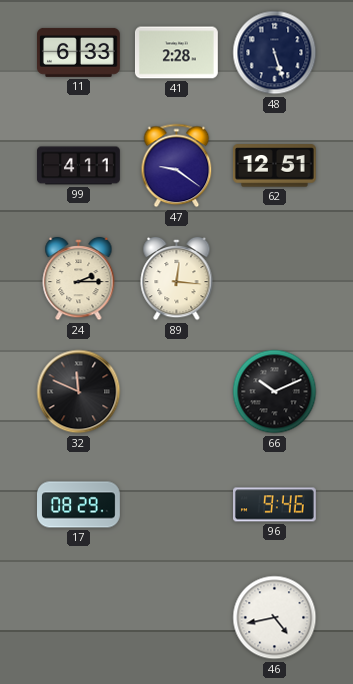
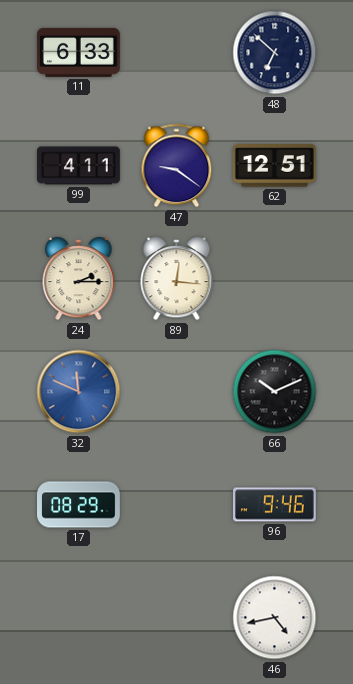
41: 2:28 -> none
48: 5:27 -> 6:52
32 dial: black -> blue
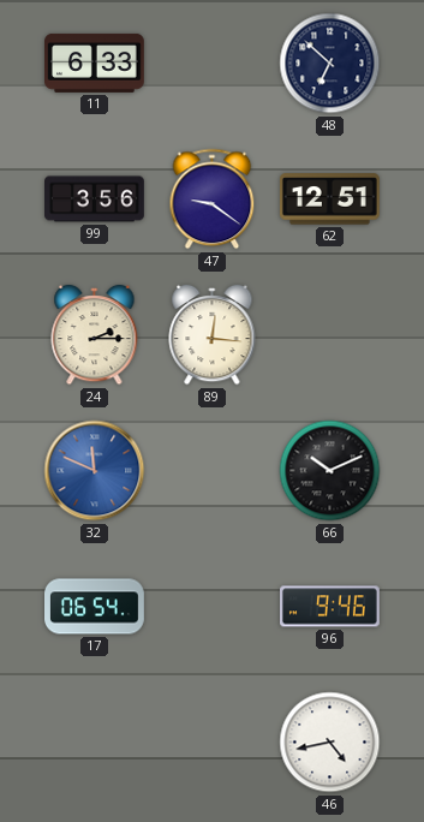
99: 4:11 -> 3:56
17: 08:29 -> 06:54
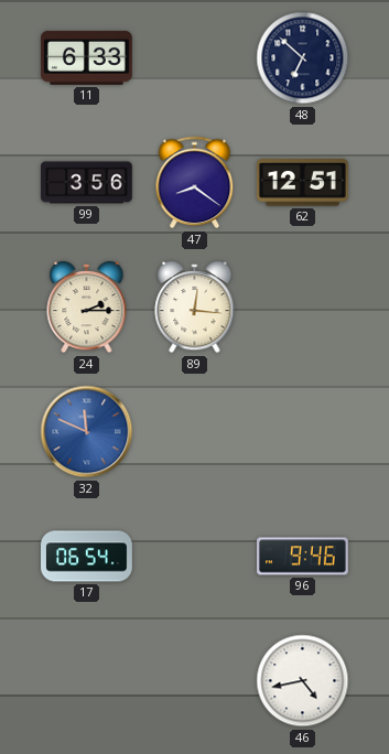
47: 9:21 -> 8:21
66: 10:11 -> none
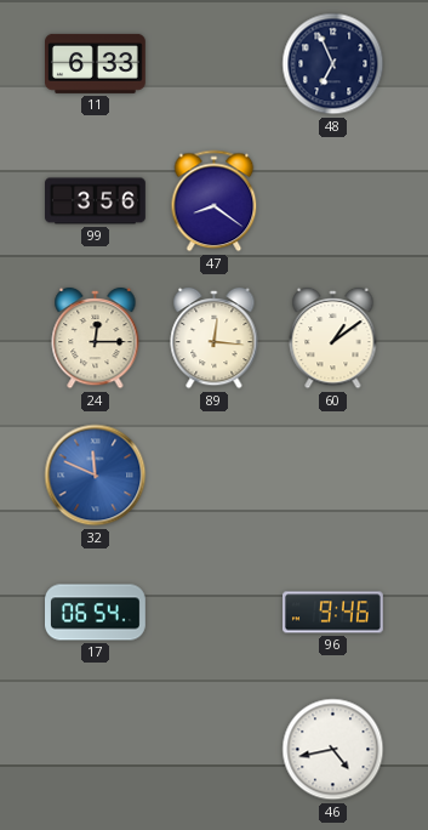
48: 6:52 -> 6:56
62: 12:51 -> none
24: 2:15 -> 12:15
60: none -> 1:09
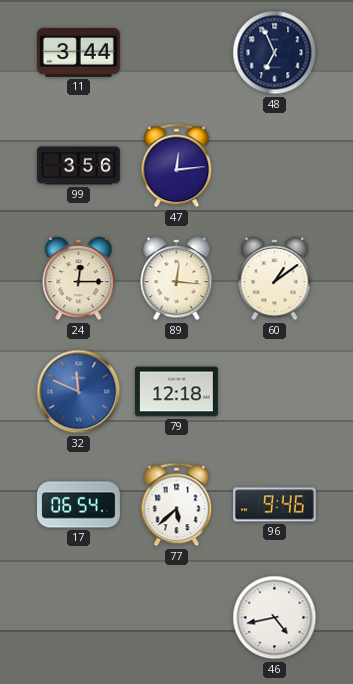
11: 6:33 -> 3:44
47: 8:21 -> 12:14
79: none -> 12:18
77: none -> 5:38
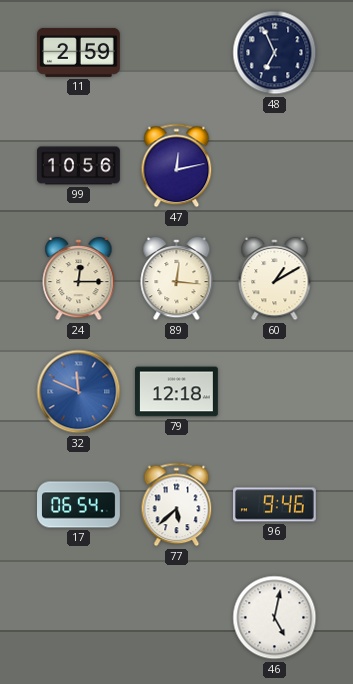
11: 3:44 -> 2:59
99: 3:56 -> 10:56
47: 12:14 -> 12:13
60: 1:09 -> 1:10
46: 4:43 -> 5:02
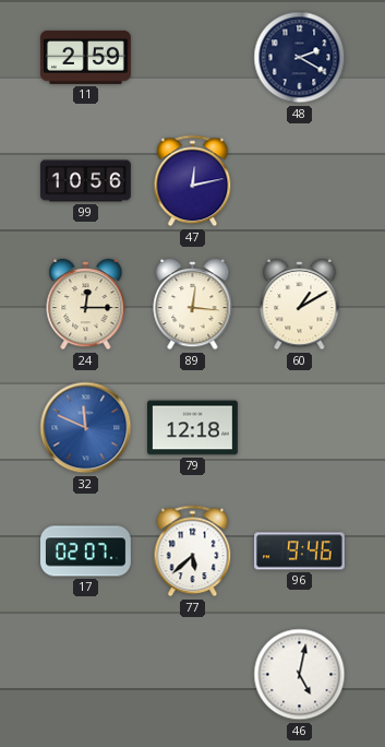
48: 6:56 -> 2:20
17: 06:54 -> 02:07
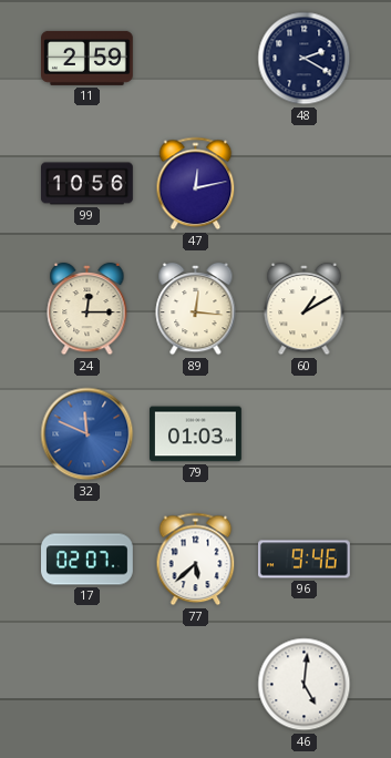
79: 12:18 -> 01:03
46: 5:02 -> 5:01
